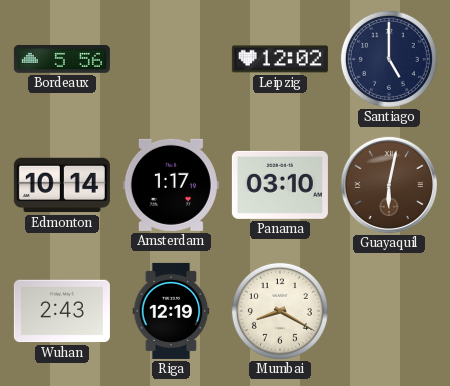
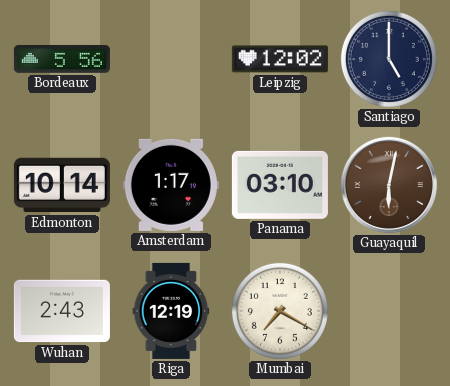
Mumbai: 8:20 -> 7:20
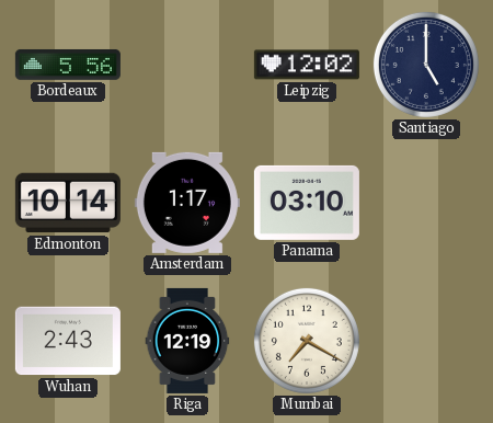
Guayaquil: 6:02 -> none
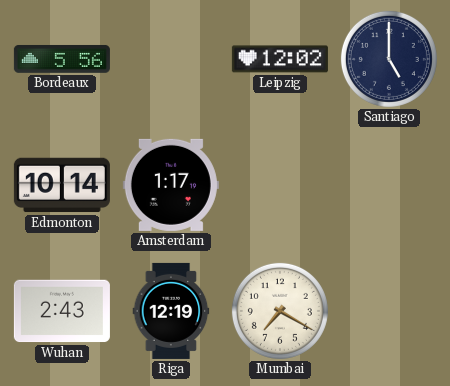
Panama: 03:10 -> none
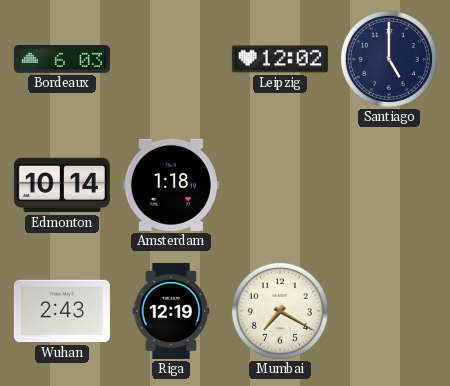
Bordeaux: 5:56 -> 6:03
Amsterdam: 1:17 -> 1:18
